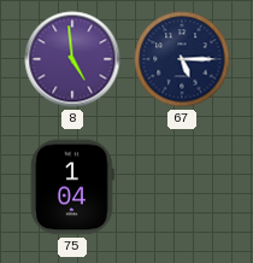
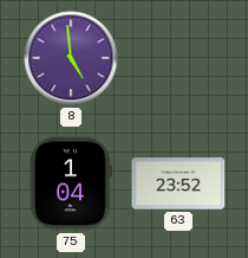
67: 5:15 -> none
63: none -> 23:52
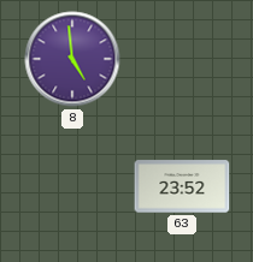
75: 1:04 -> none
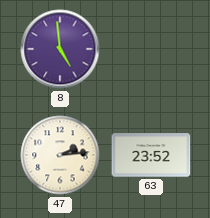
47: none -> 2:14
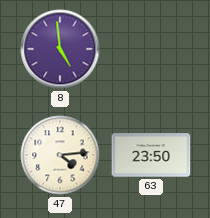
47: 2:14 -> 4:14
63: 23:52 -> 23:50
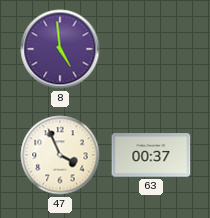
47: 4:14 -> 3:56
63: 23:50 -> 00:37
